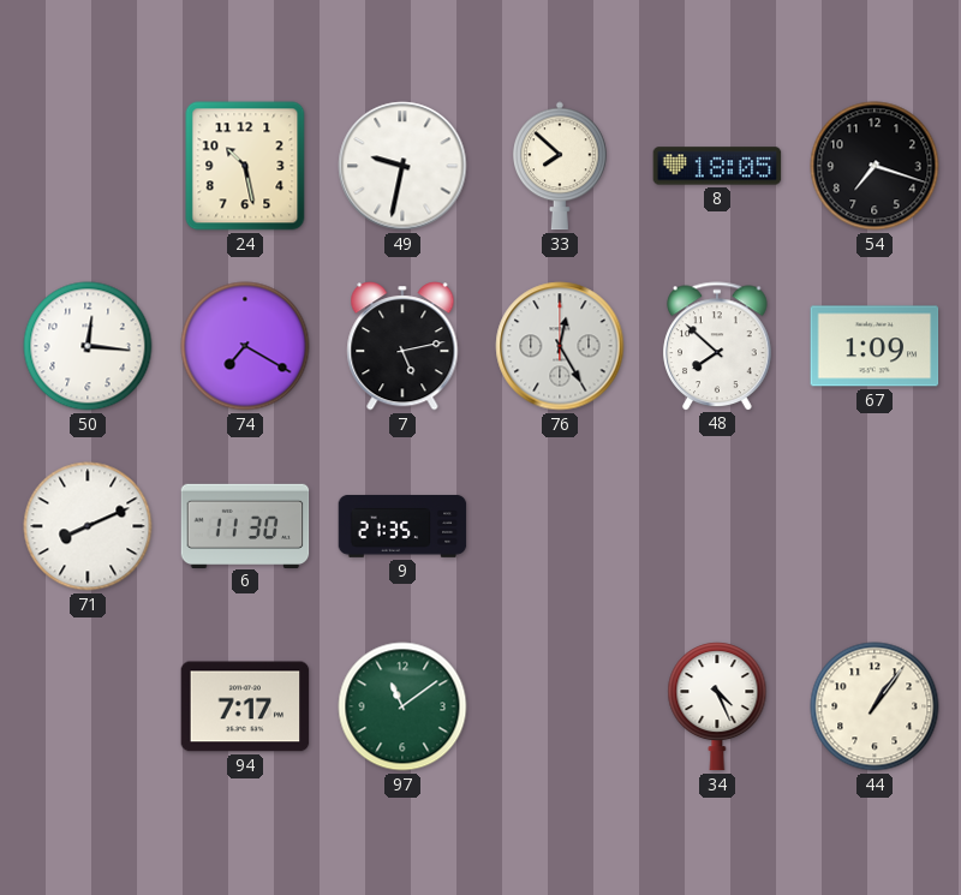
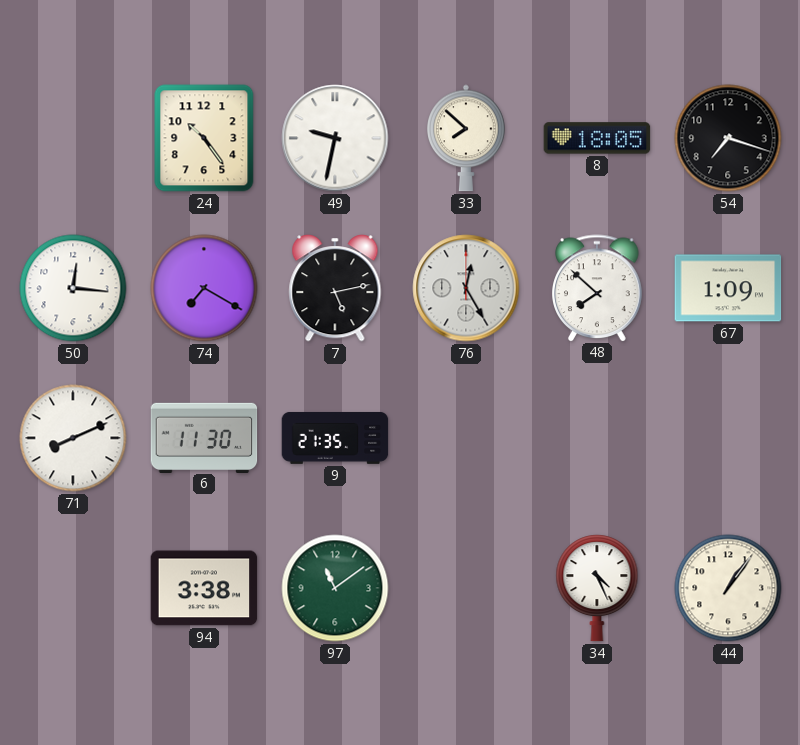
24: 10:28 -> 10:24
94: 7:17 -> 3:38
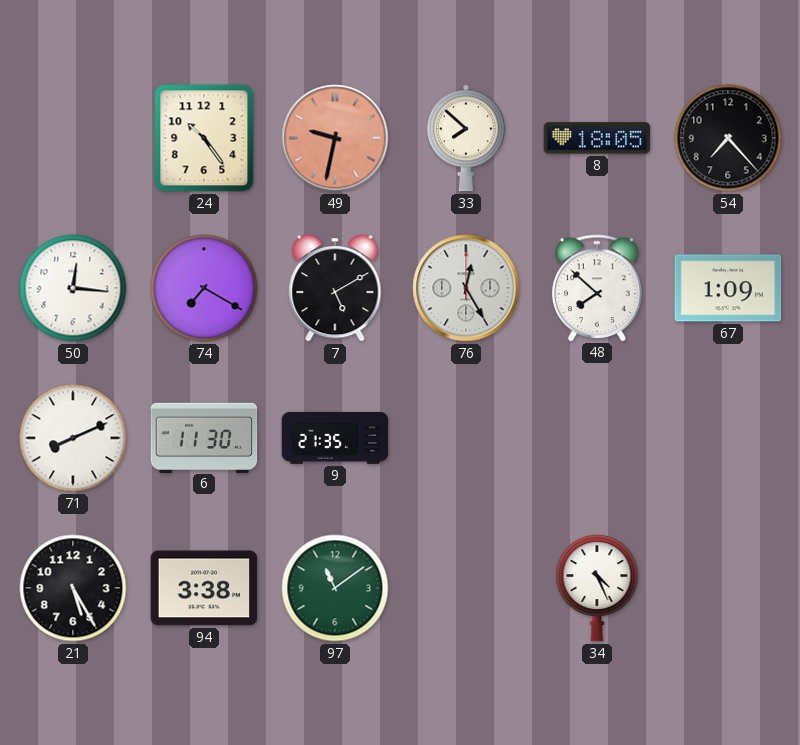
49 dial: white -> salmon
54: 7:18 -> 7:23
7: 5:13 -> 5:10
21: none -> 5:25
44: 1:06 -> none
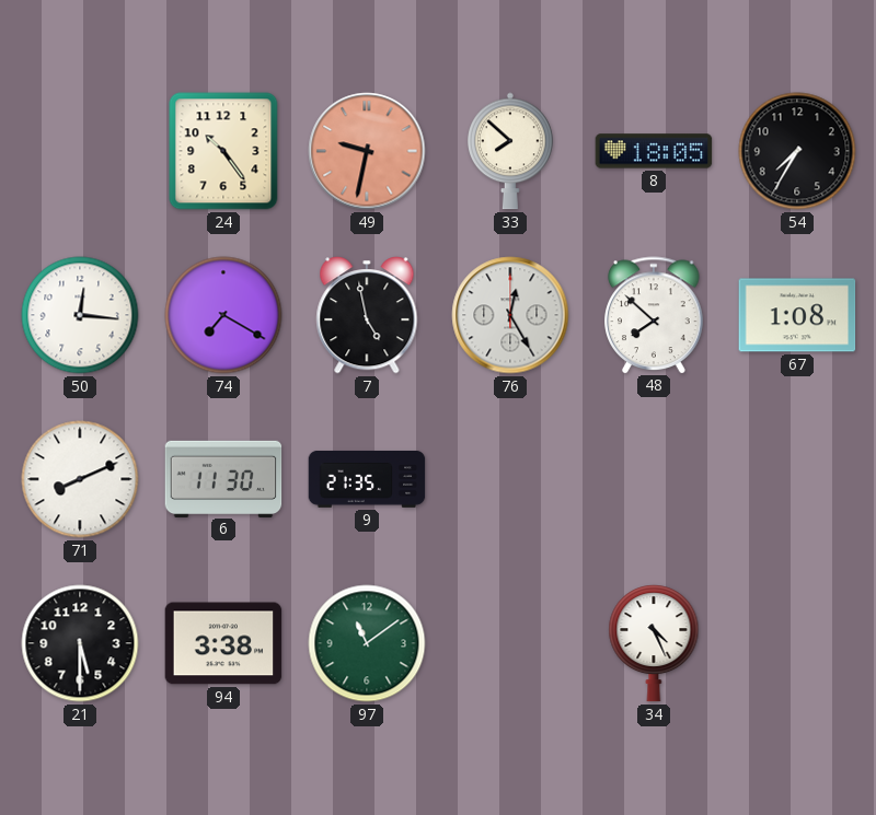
54: 7:23 -> 7:35
7: 5:10 -> 4:58
67: 1:09 -> 1:08
21: 5:25 -> 5:30
